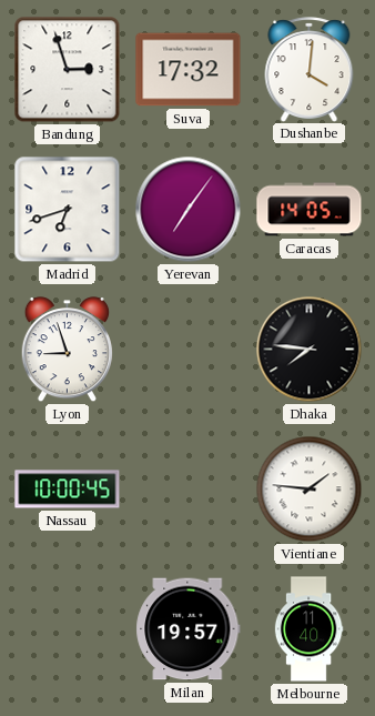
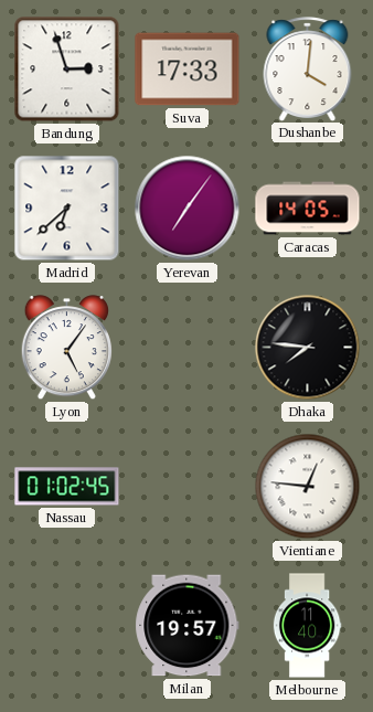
Suva: 17:32 -> 17:33
Madrid: 6:42 -> 6:38
Lyon: 8:57 -> 5:06
Nassau: 10:00 -> 01:02
Vientiane: 1:46 -> 12:46
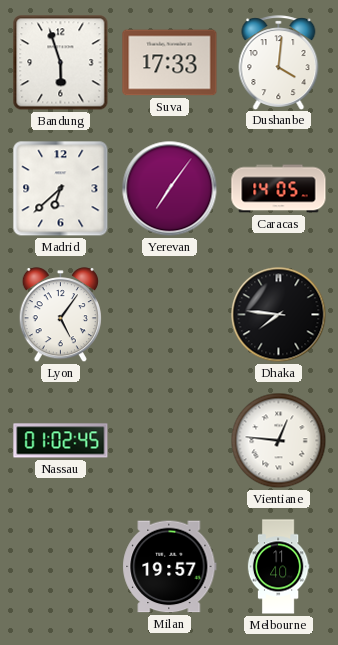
Bandung: 2:57 -> 5:57
